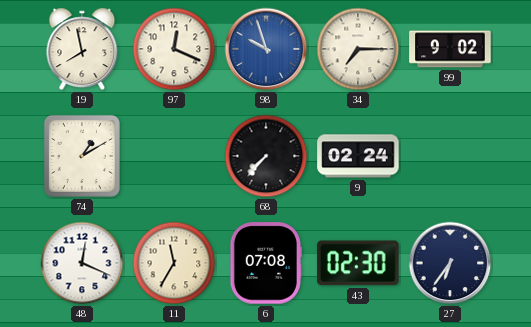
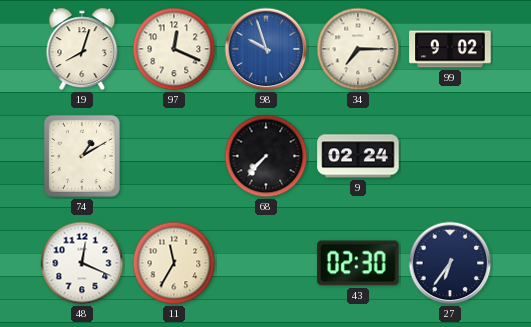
19: 7:58 -> 8:03
6: 07:08 -> none
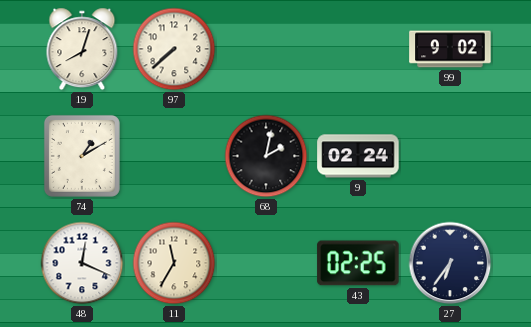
97: 12:19 -> 7:38
98: 9:57 -> none
34: 7:15 -> none
68: 7:37 -> 2:02
43: 02:30 -> 02:25
